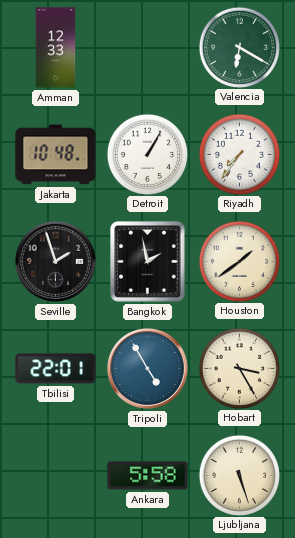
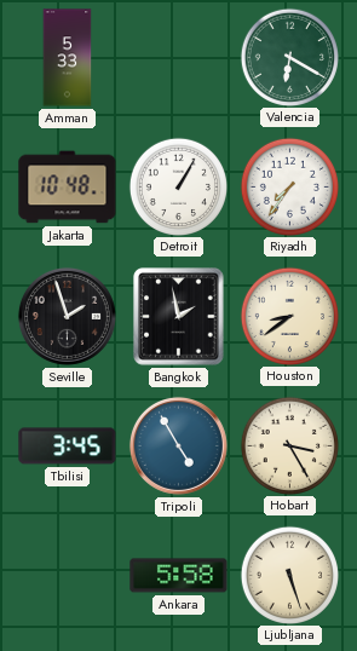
Amman: 12:33 -> 5:33
Houston: 1:39 -> 8:39
Tbilisi: 22:01 -> 3:45
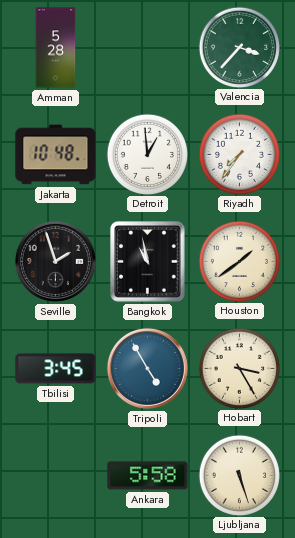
Amman: 5:33 -> 5:28
Valencia: 6:20 -> 3:37
Detroit: 1:05 -> 12:59
Bangkok: 1:58 -> 10:58
Houston: 8:39 -> 1:39
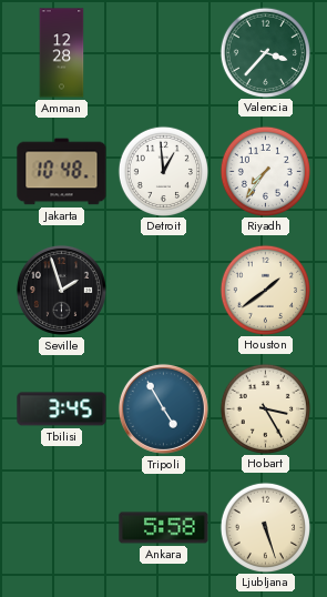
Amman: 5:28 -> 12:28
Bangkok: 10:58 -> none
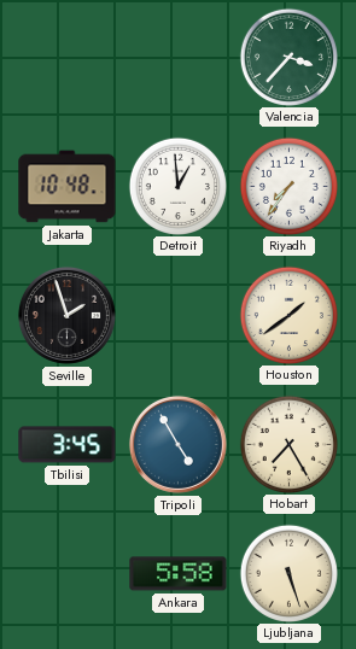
Amman: 12:28 -> none
Hobart: 3:25 -> 7:25
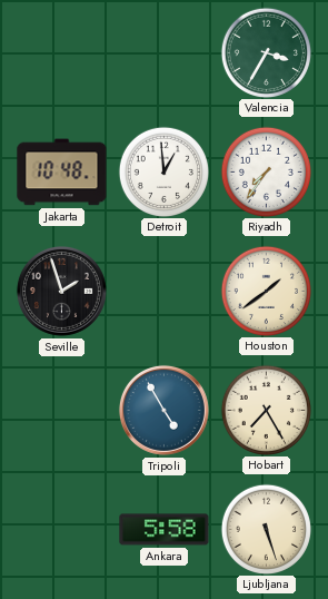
Valencia: 3:37 -> 3:35
Tbilisi: 3:45 -> none
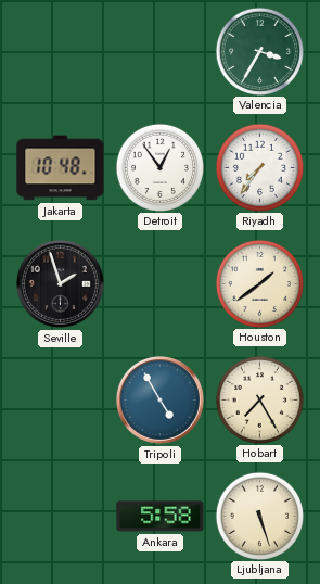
Detroit: 12:59 -> 12:54
